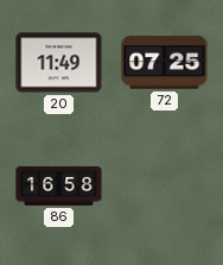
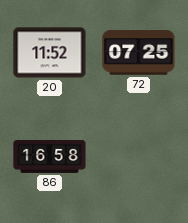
20: 11:49 -> 11:52
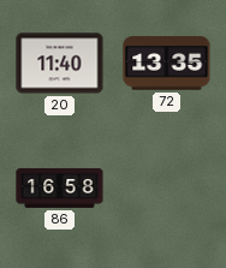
20: 11:52 -> 11:40
72: 07:25 -> 13:35
